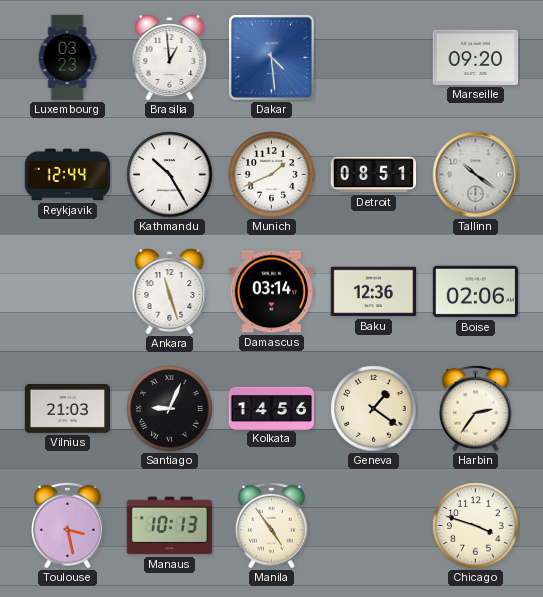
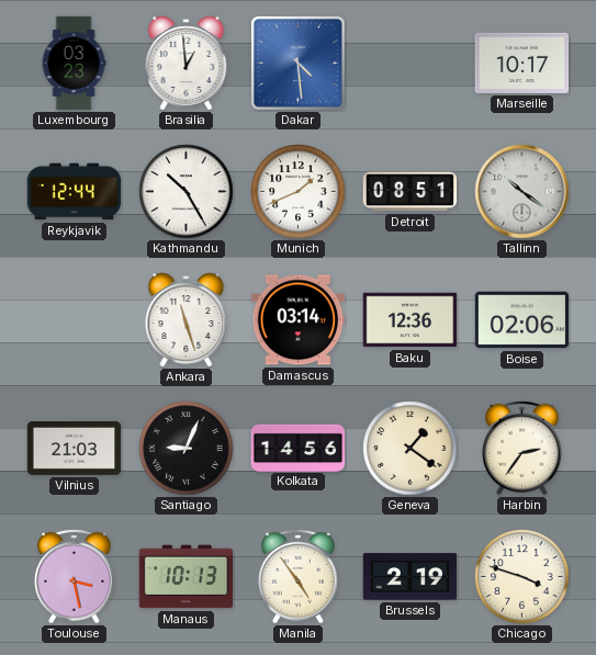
Marseille: 09:20 -> 10:17
Brussels: none -> 2:19
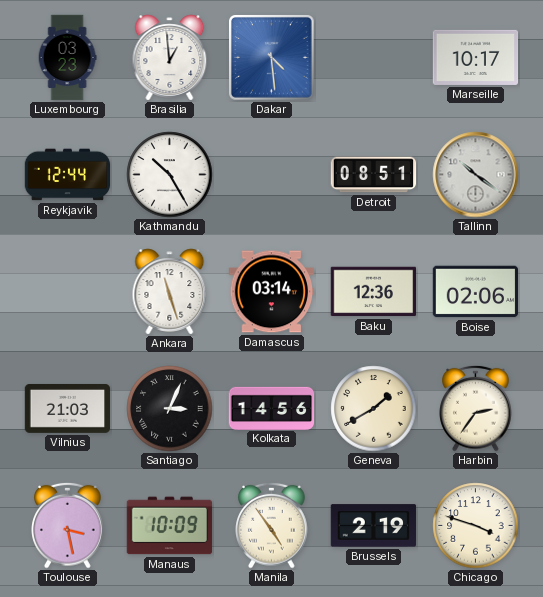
Munich: 1:41 -> none
Santiago: 9:04 -> 3:04
Geneva: 1:21 -> 1:40
Manaus: 10:13 -> 10:09
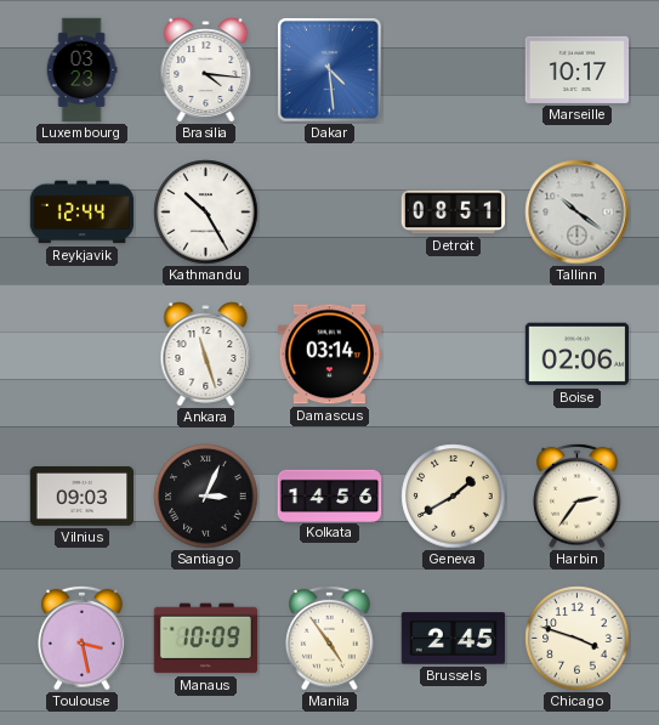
Brasilia: 12:59 -> 4:16
Baku: 12:36 -> none
Vilnius: 21:03 -> 09:03
Brussels: 2:19 -> 2:45
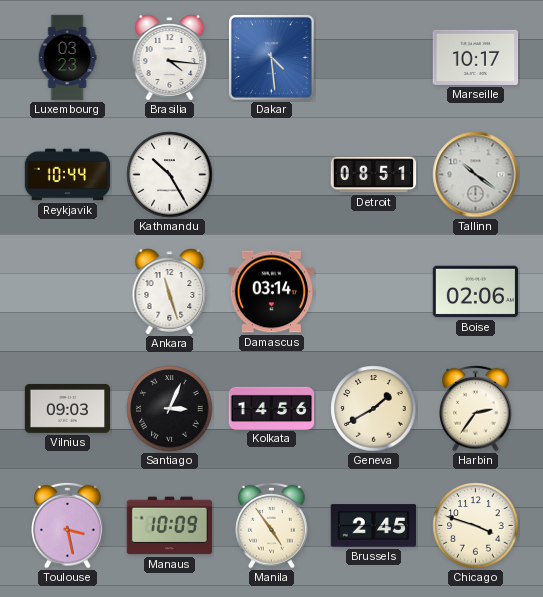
Reykjavik: 12:44 -> 10:44
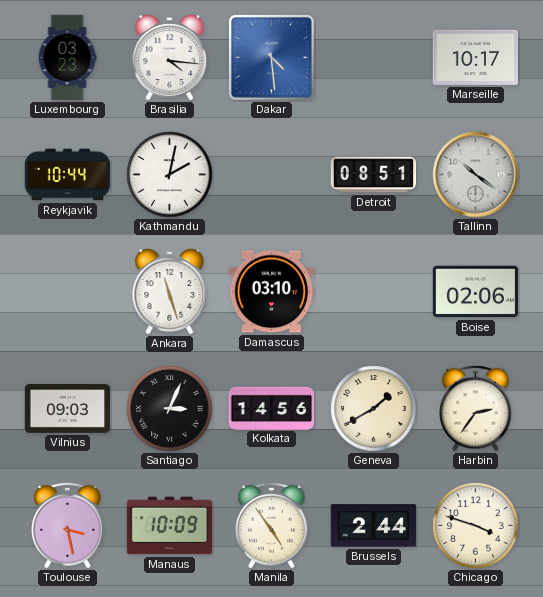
Kathmandu: 10:25 -> 2:02
Damascus: 03:14 -> 03:10
Brussels: 2:45 -> 2:44
